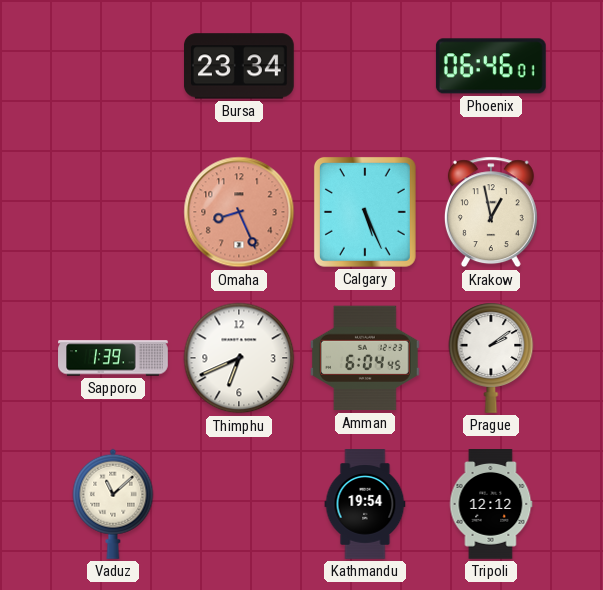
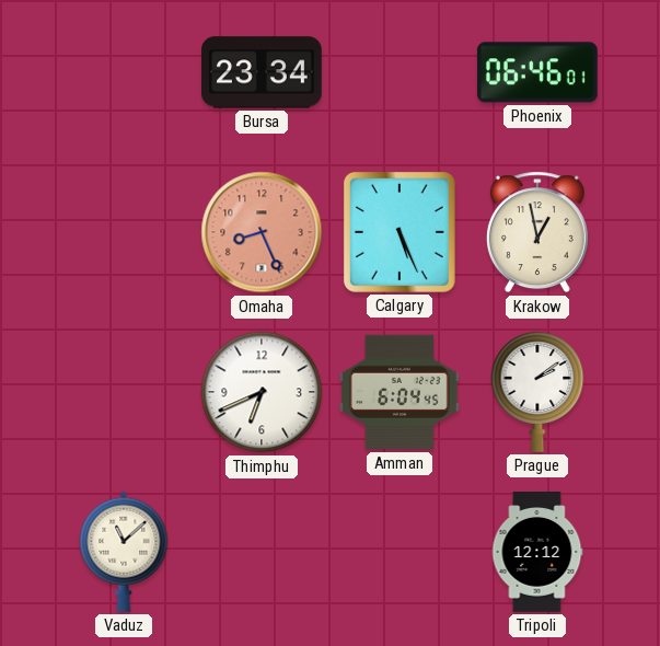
Sapporo: 1:39 -> none
Kathmandu: 19:54 -> none
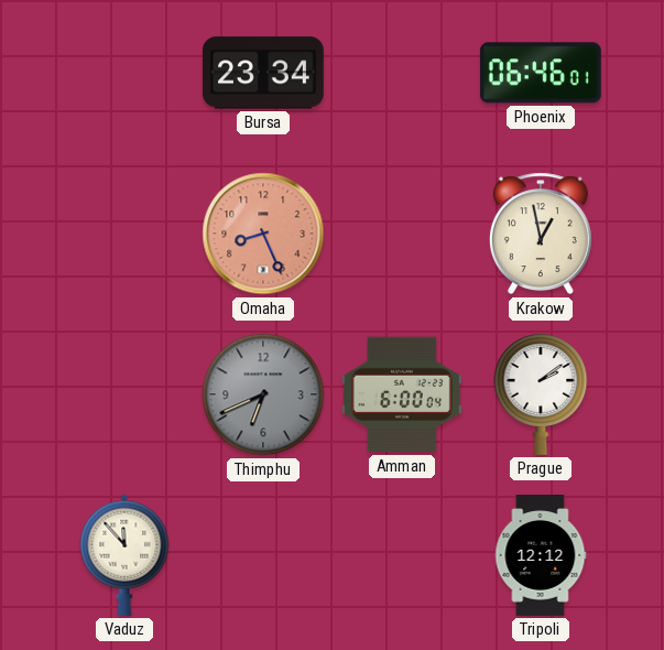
Calgary: 5:26 -> none
Thimphu dial: white -> grey
Amman: 6:04 -> 6:00
Vaduz: 11:08 -> 11:53
